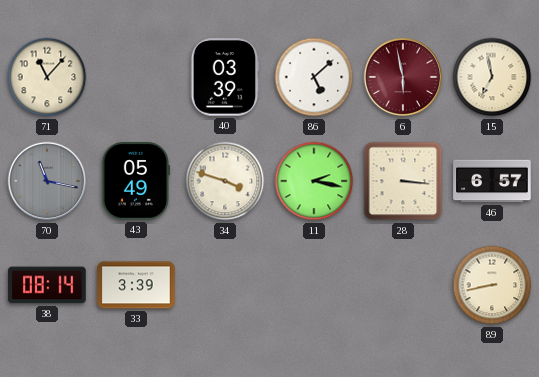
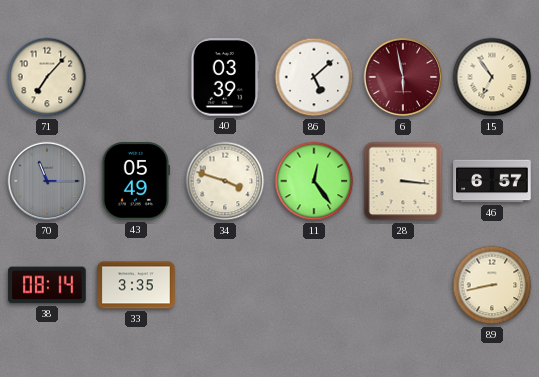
71: 11:07 -> 7:07
15: 6:58 -> 6:54
70: 11:17 -> 11:15
11: 2:17 -> 12:24
33: 3:39 -> 3:35
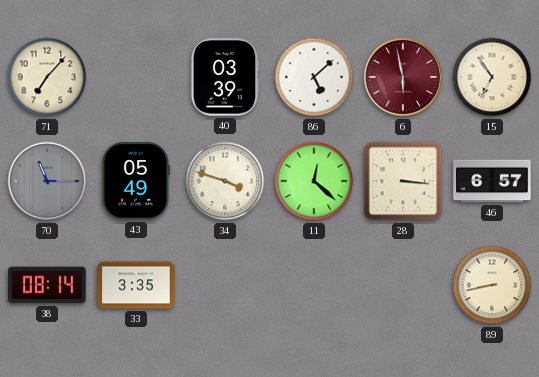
11: 12:24 -> 12:22
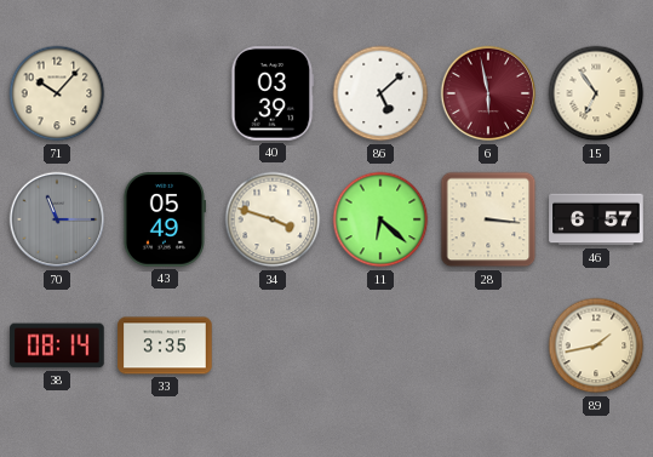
71: 7:07 -> 10:07
11: 12:22 -> 6:22
89: 8:43 -> 1:43
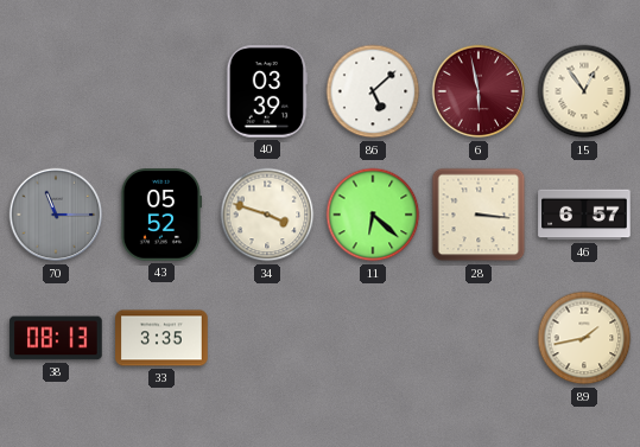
71: 10:07 -> none
15: 6:54 -> 12:54
43: 05:49 -> 05:52
38: 08:14 -> 08:13
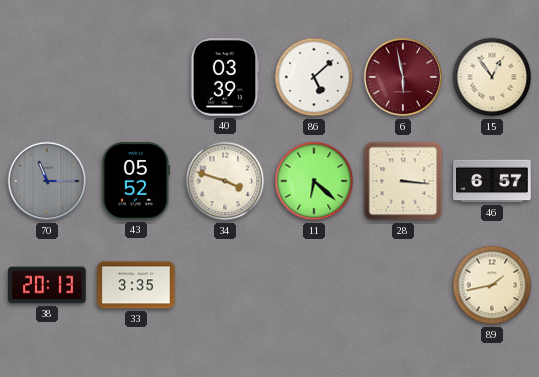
38: 08:13 -> 20:13
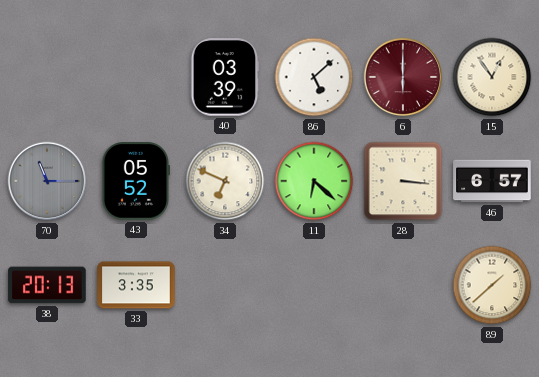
6: 5:58 -> 6:00
34: 3:48 -> 6:49
89: 1:43 -> 1:38
